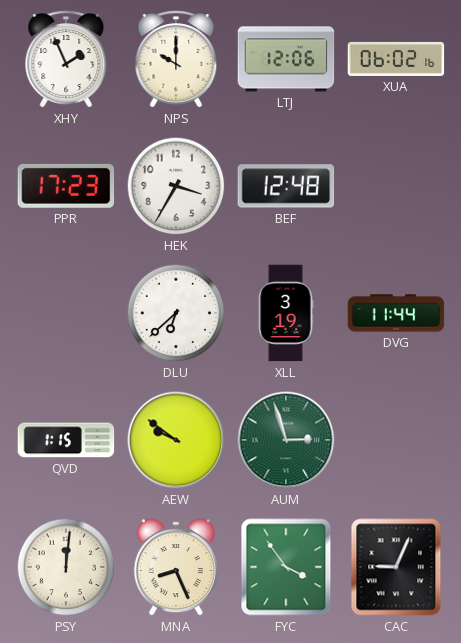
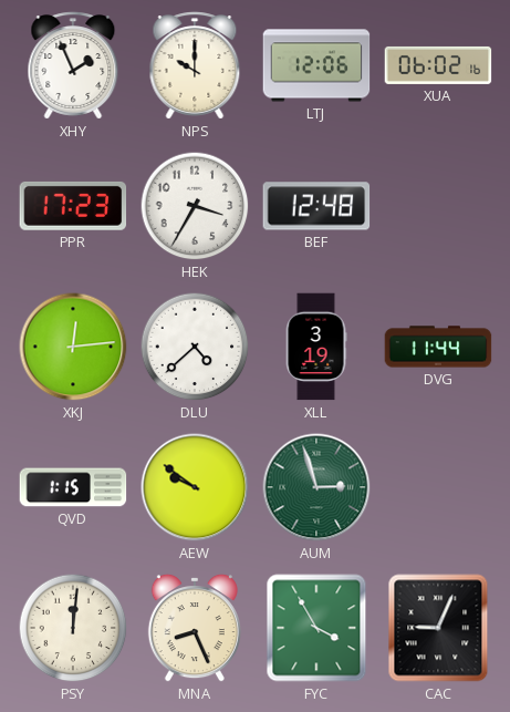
XKJ: none -> 12:14
DLU: 6:38 -> 4:38
FYC: 3:54 -> 3:55
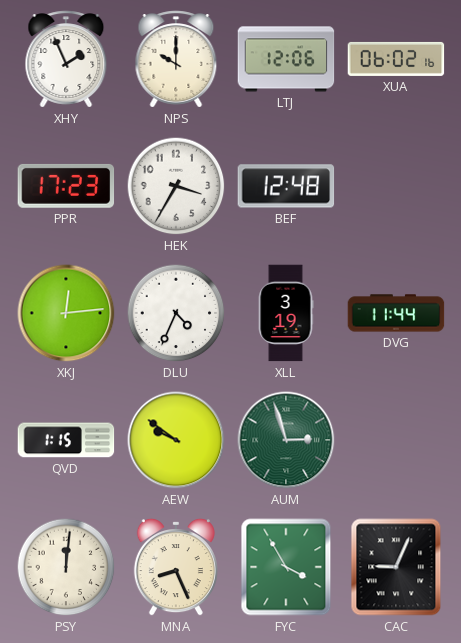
DLU: 4:38 -> 4:34
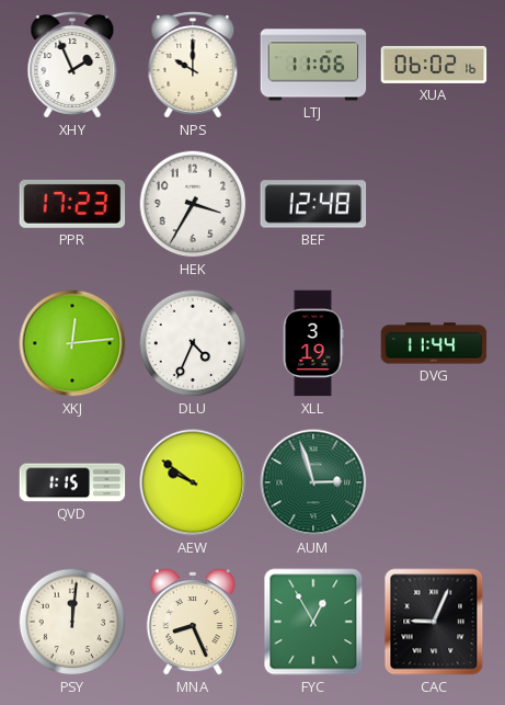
LTJ: 12:06 -> 11:06
FYC: 3:55 -> 12:55
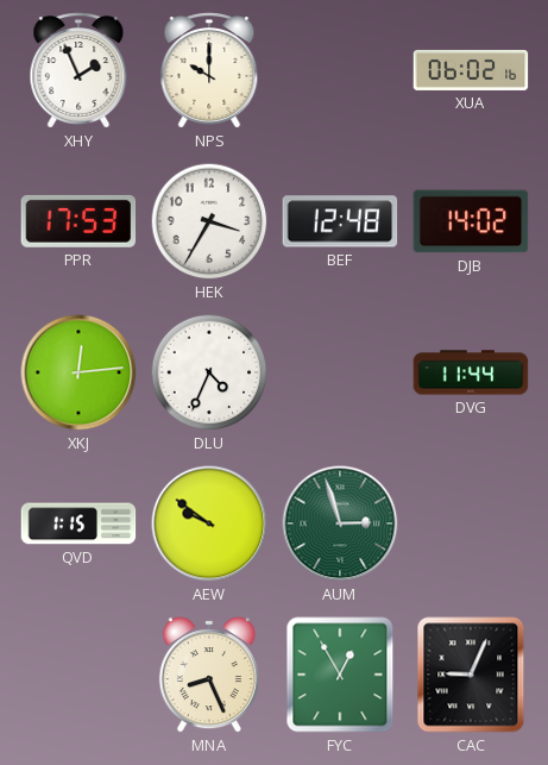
LTJ: 11:06 -> none
PPR: 17:23 -> 17:53
DJB: none -> 14:02
XLL: 3:19 -> none
PSY: 12:01 -> none
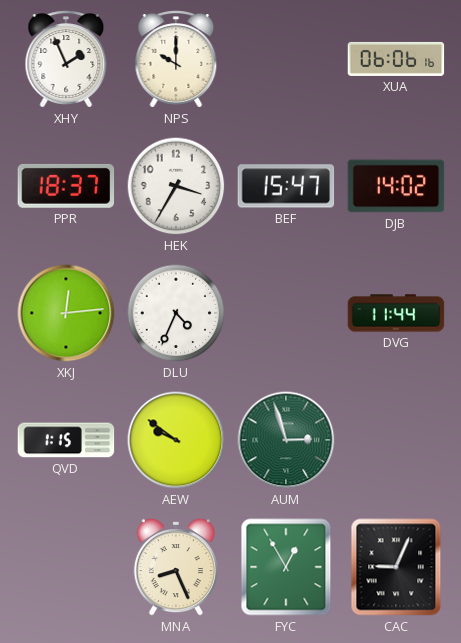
XUA: 06:02 -> 06:06
PPR: 17:53 -> 18:37
BEF: 12:48 -> 15:47
